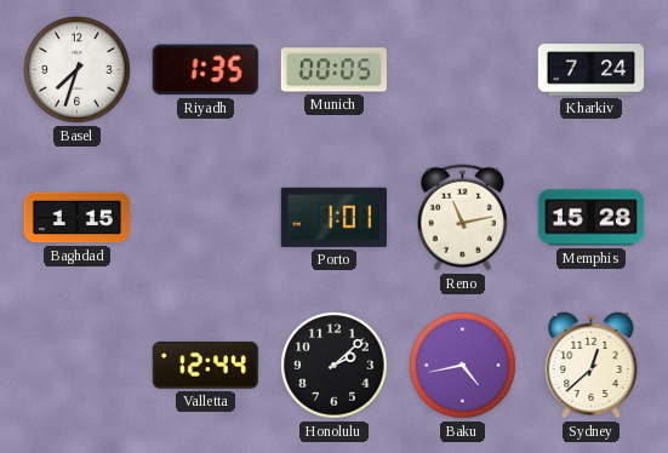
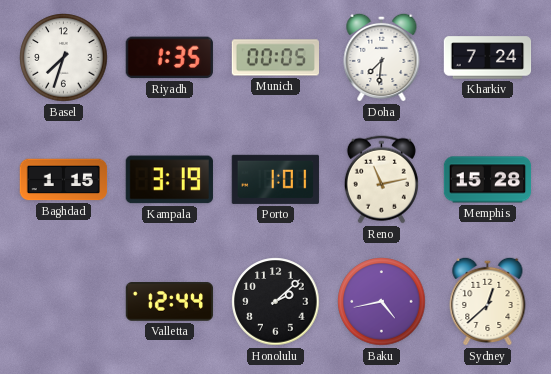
Doha: none -> 7:31
Kampala: none -> 3:19
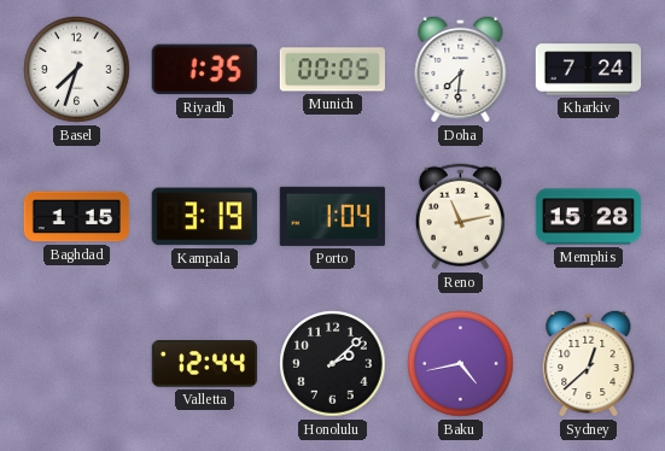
Porto: 1:01 -> 1:04
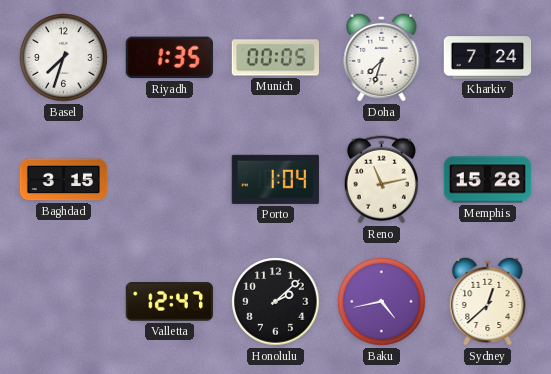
Doha: 7:31 -> 7:33
Baghdad: 1:15 -> 3:15
Kampala: 3:19 -> none
Valletta: 12:44 -> 12:47
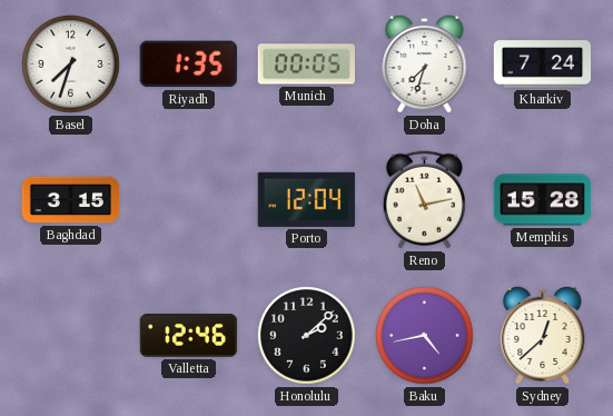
Porto: 1:04 -> 12:04
Valletta: 12:47 -> 12:46
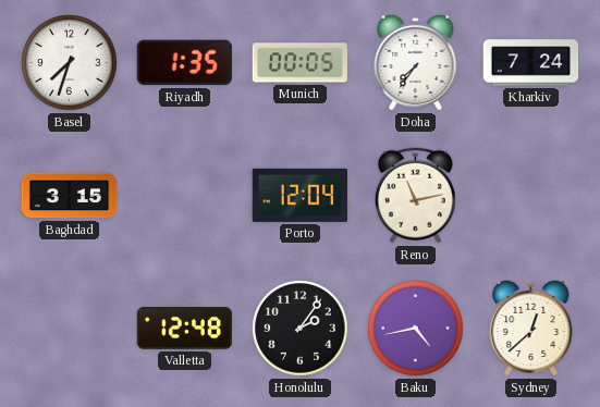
Doha: 7:33 -> 7:36
Memphis: 15:28 -> none
Valletta: 12:46 -> 12:48
Honolulu: 2:08 -> 2:06
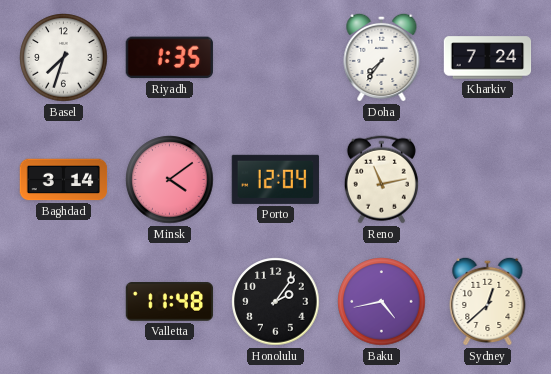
Munich: 00:05 -> none
Baghdad: 3:15 -> 3:14
Minsk: none -> 4:09
Valletta: 12:48 -> 11:48
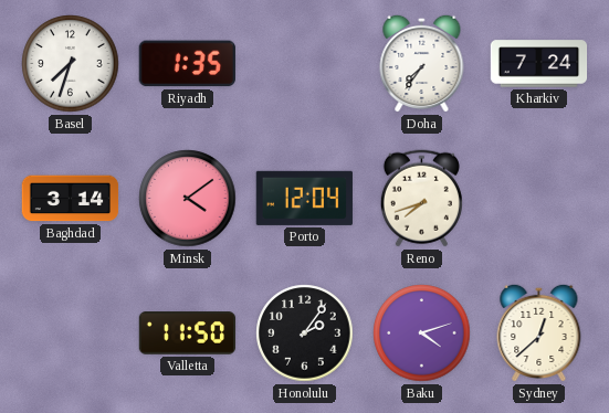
Reno: 11:13 -> 7:42
Valletta: 11:48 -> 11:50
Baku: 4:43 -> 4:12
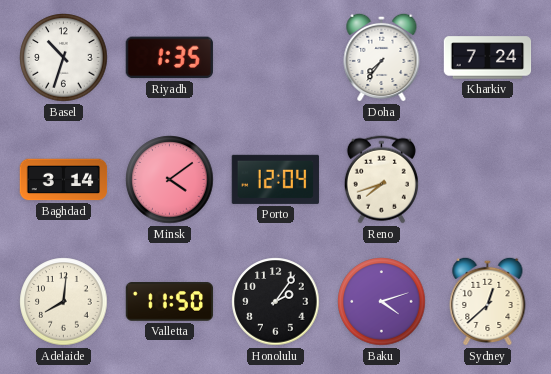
Basel: 7:33 -> 10:33
Adelaide: none -> 8:01
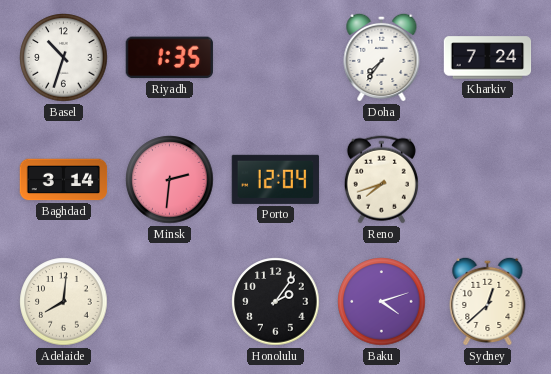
Minsk: 4:09 -> 2:31
Valletta: 11:50 -> none
